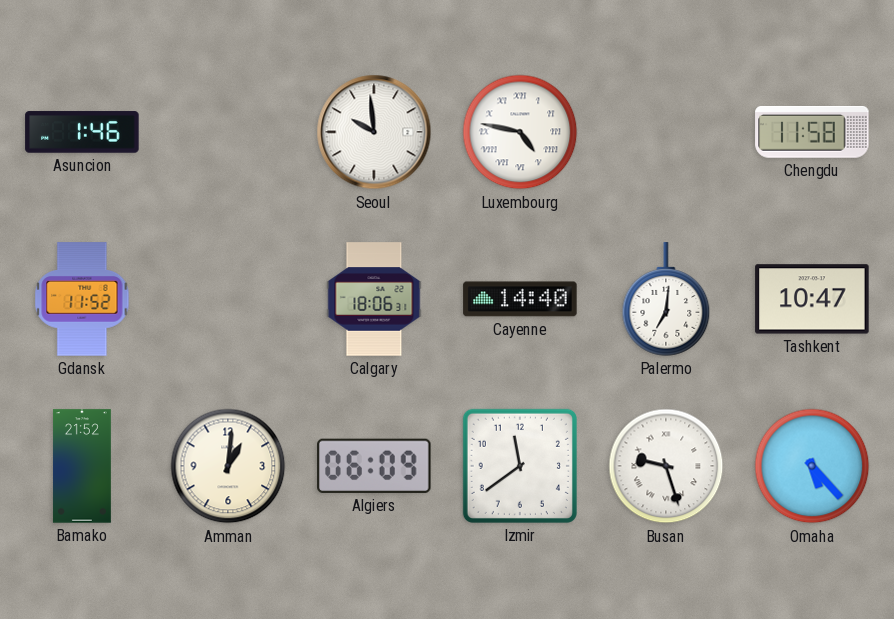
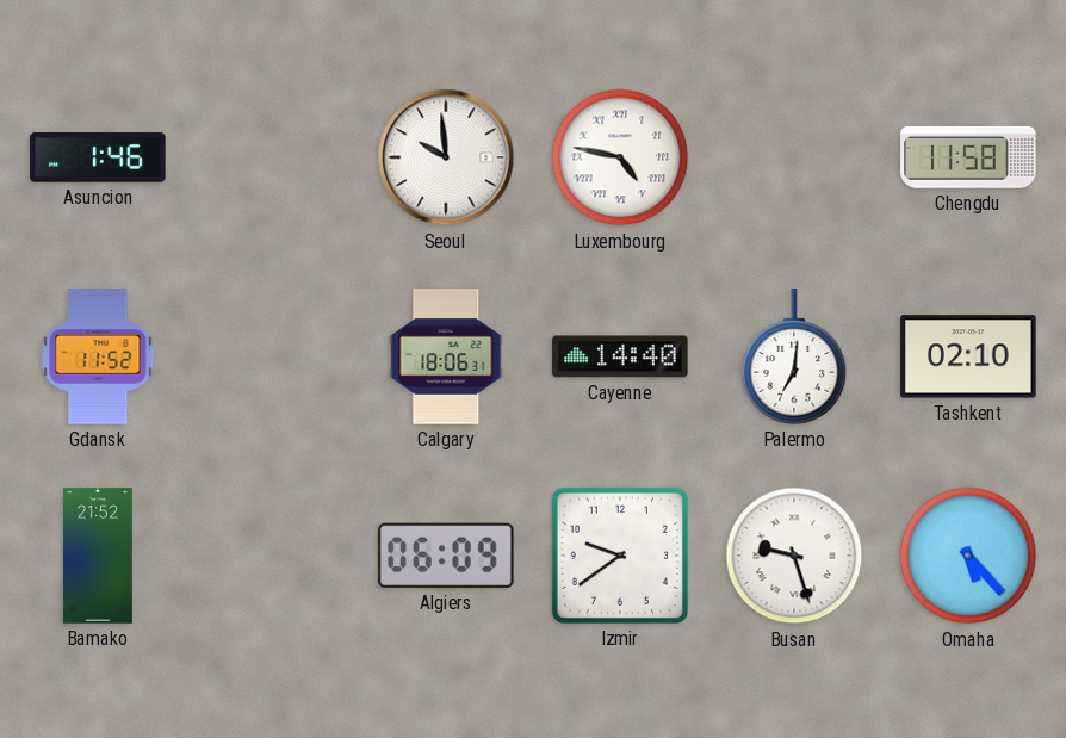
Tashkent: 10:47 -> 02:10
Amman: 1:01 -> none
Izmir: 11:39 -> 9:39
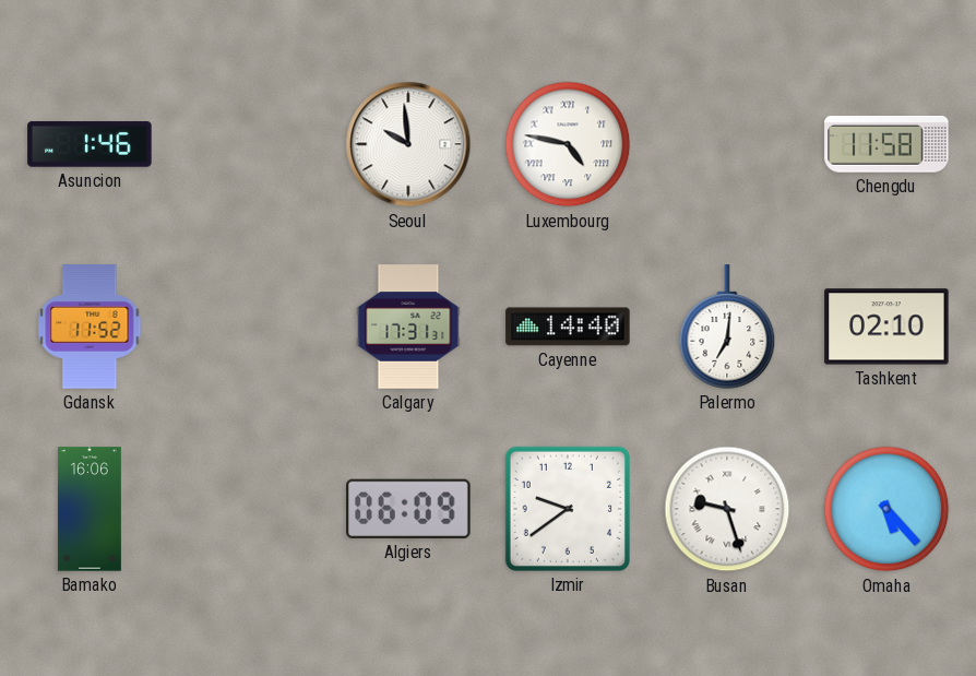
Calgary: 18:06 -> 17:31
Bamako: 21:52 -> 16:06
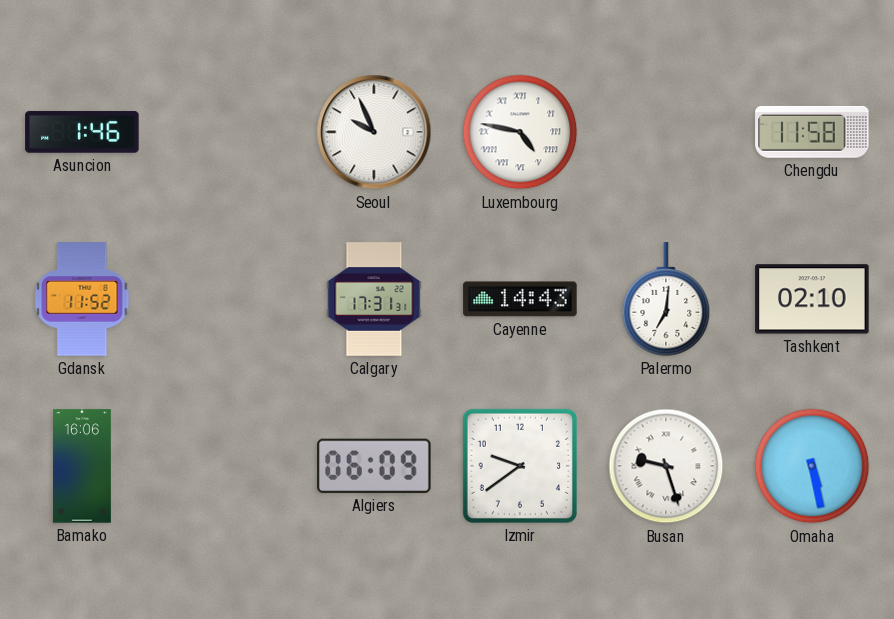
Seoul: 9:59 -> 9:56
Cayenne: 14:40 -> 14:43
Omaha: 5:23 -> 5:28
